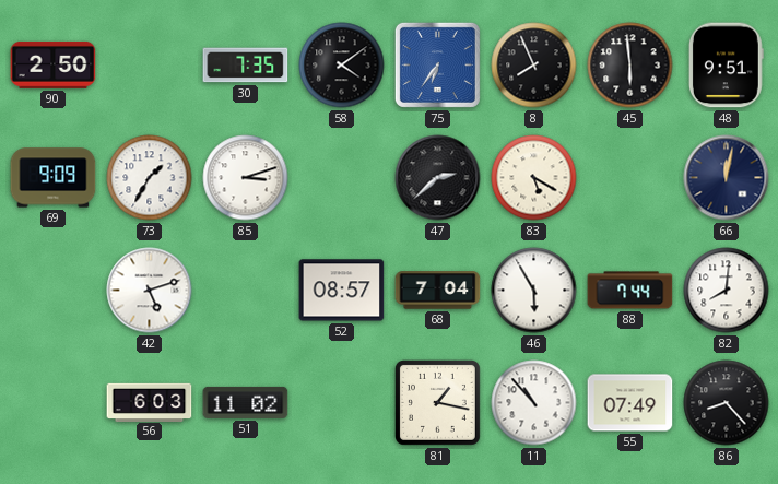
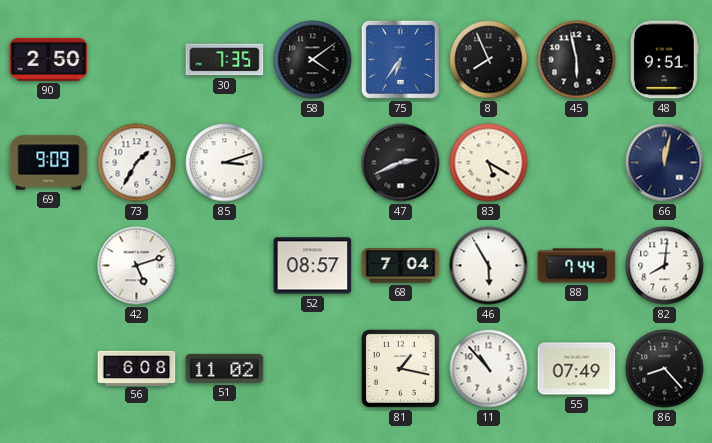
45: 5:59 -> 5:58
47: 2:38 -> 2:41
56: 6:03 -> 6:08
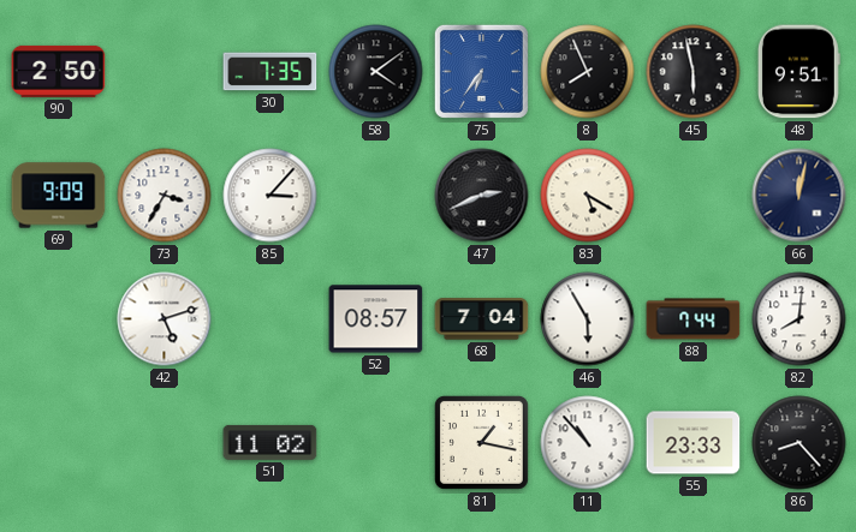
73: 1:35 -> 3:35
85: 3:12 -> 3:07
56: 6:08 -> none
55: 07:49 -> 23:33
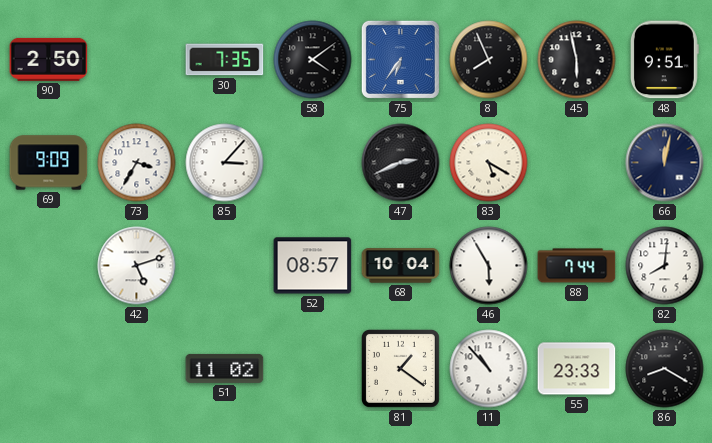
68: 7:04 -> 10:04
81: 1:17 -> 1:21
86: 8:23 -> 8:20
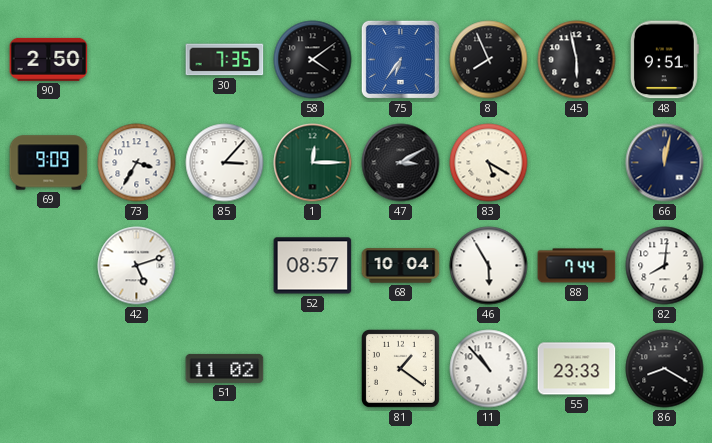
1: none -> 12:15
47: 2:41 -> 3:10
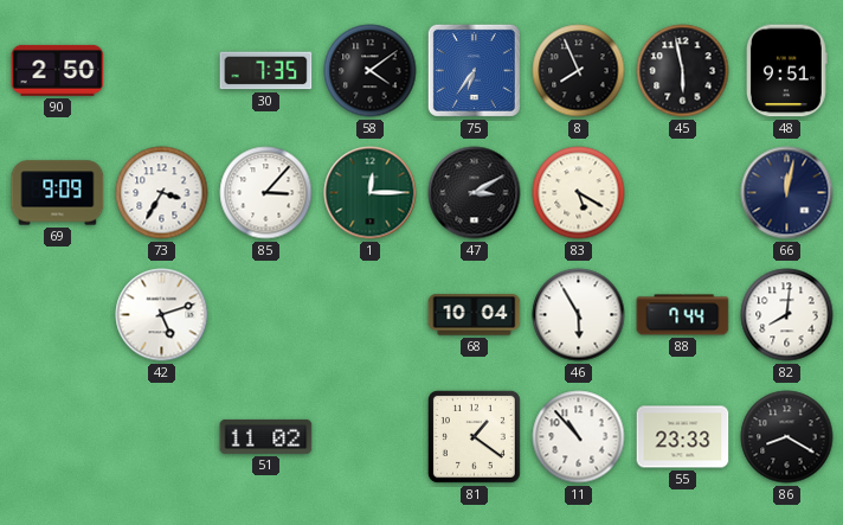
52: 08:57 -> none
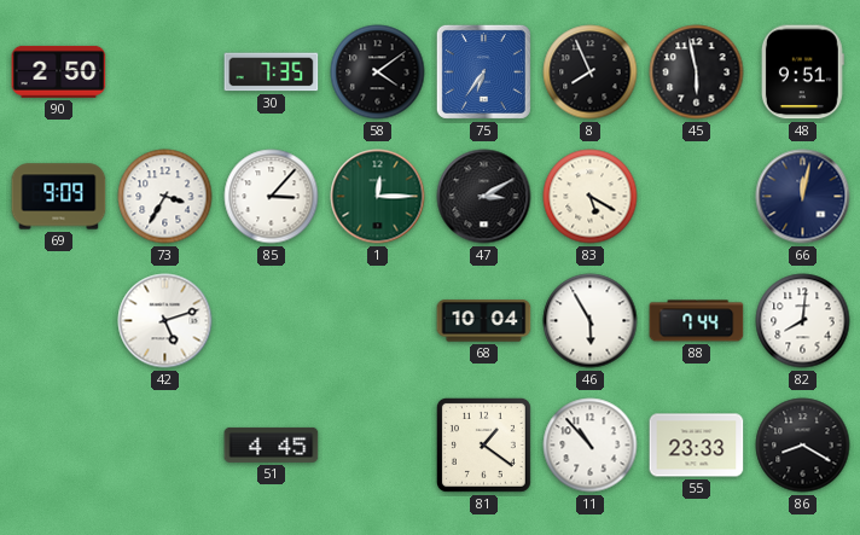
51: 11:02 -> 4:45
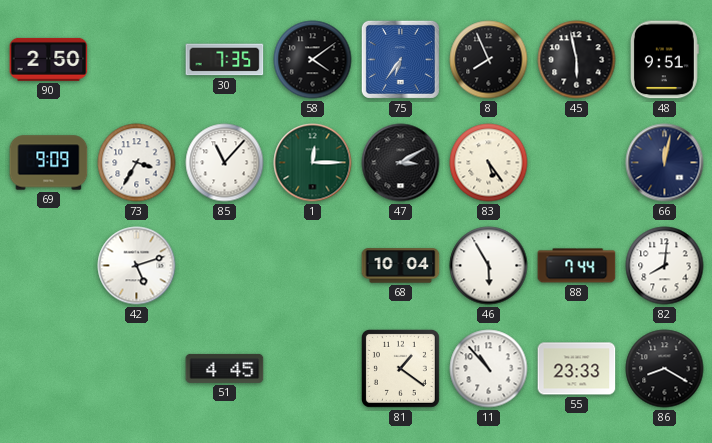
85: 3:07 -> 11:07
83: 5:20 -> 5:24
